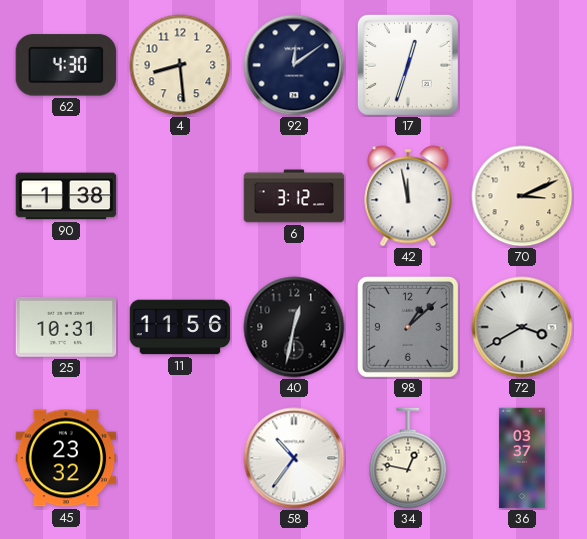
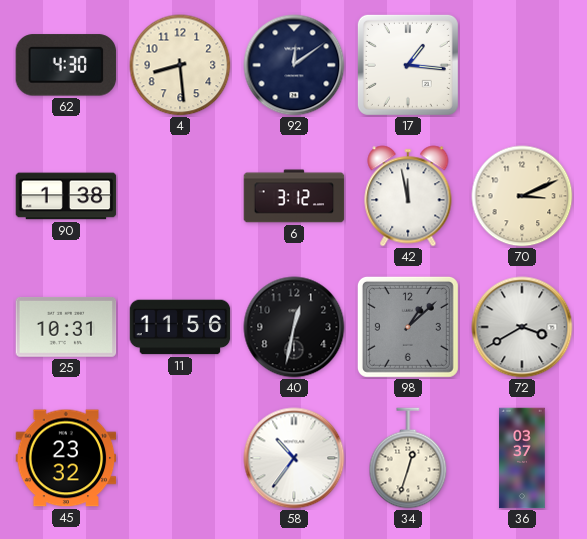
17: 12:33 -> 1:16
34: 12:47 -> 12:33
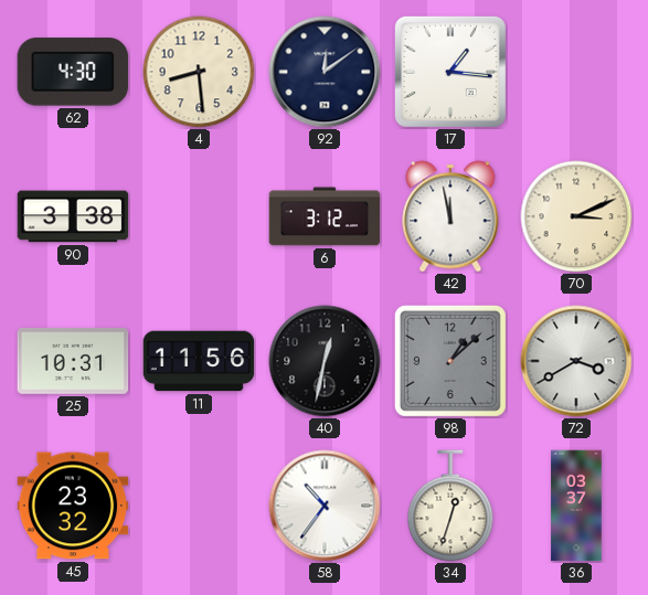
90: 1:38 -> 3:38
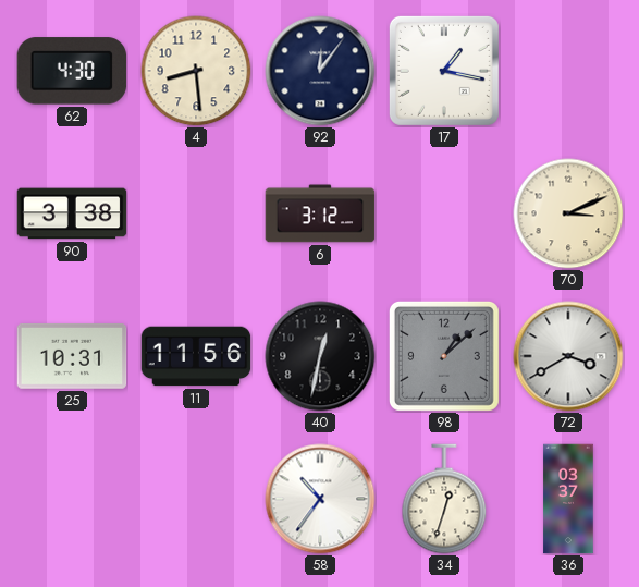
92: 12:09 -> 12:06
17: 1:16 -> 1:17
42: 11:58 -> none
45: 23:32 -> none
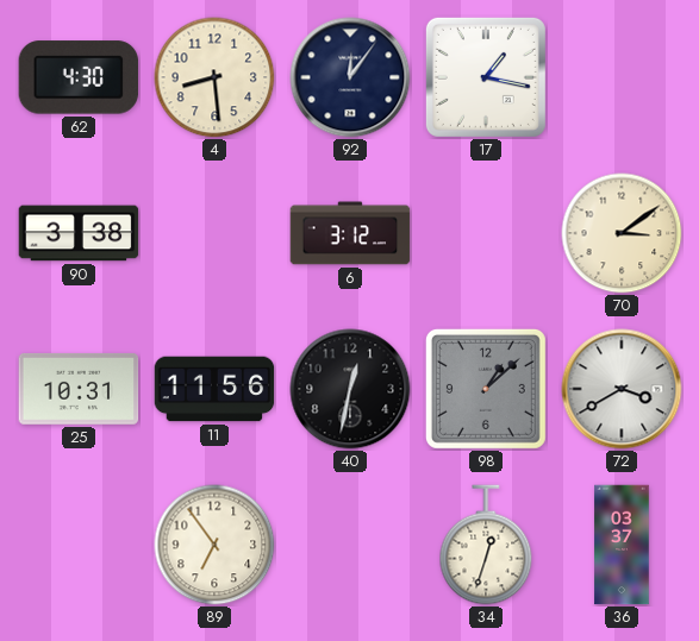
70: 3:11 -> 3:09
89: none -> 6:54
58: 10:36 -> none
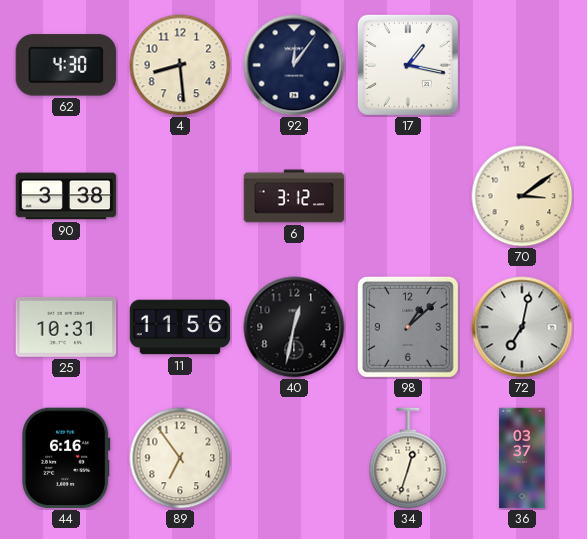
72: 3:40 -> 7:02
44: none -> 6:16
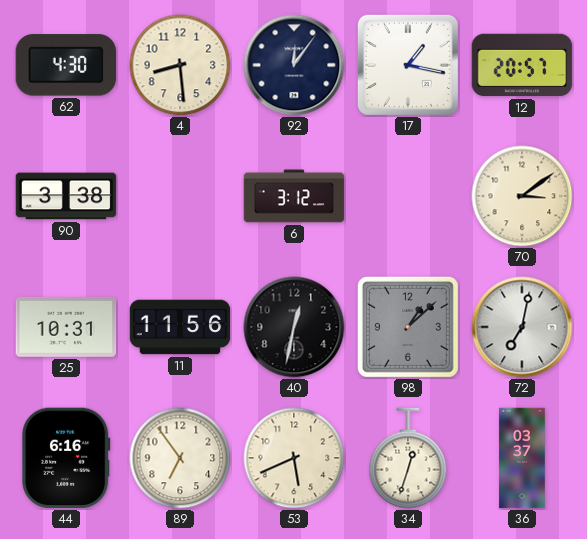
12: none -> 20:57
53: none -> 5:41
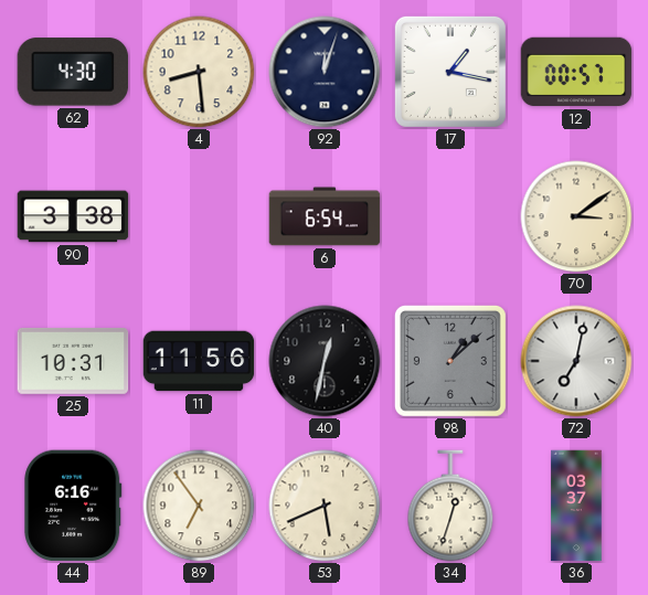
92: 12:06 -> 12:03
12: 20:57 -> 00:57
6: 3:12 -> 6:54
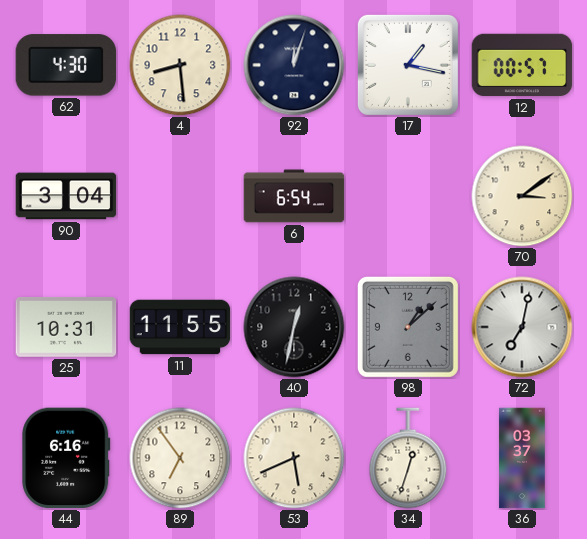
90: 3:38 -> 3:04
11: 11:56 -> 11:55
